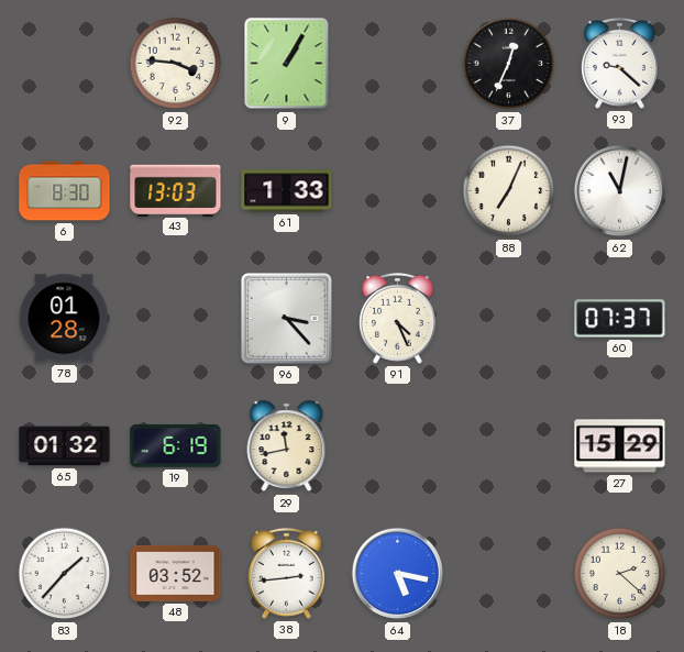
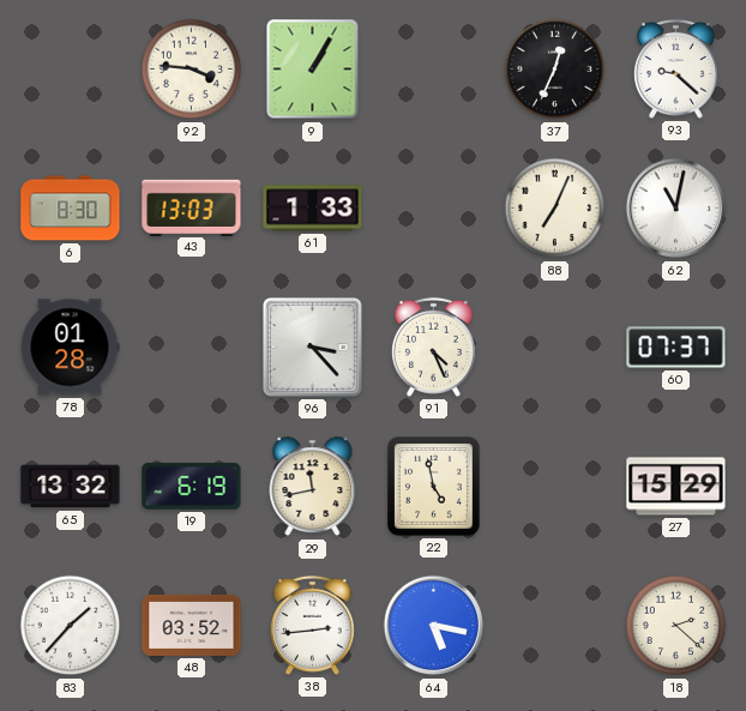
65: 01:32 -> 13:32
22: none -> 4:58
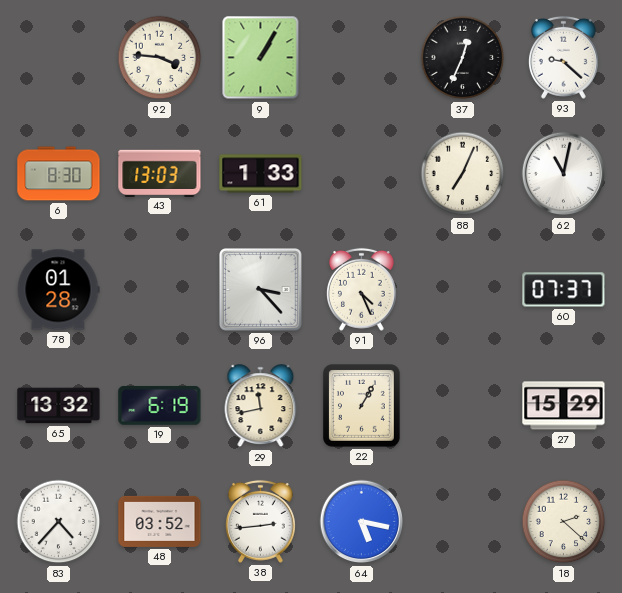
22: 4:58 -> 1:05
83: 1:37 -> 4:37
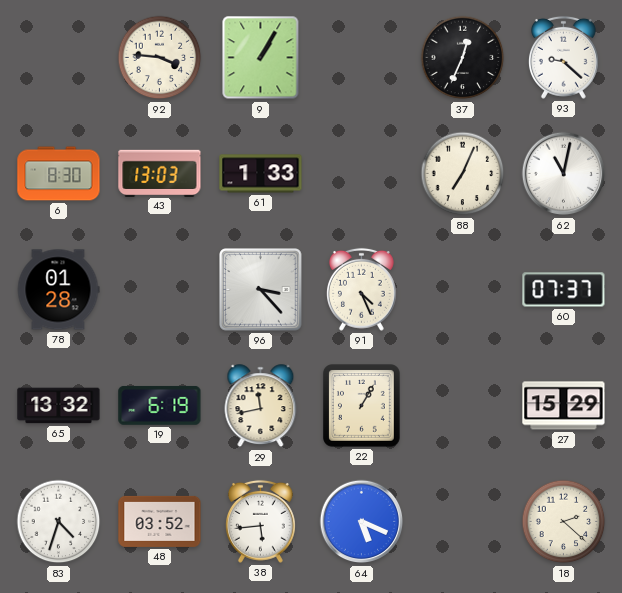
83: 4:37 -> 4:33
38: 2:44 -> 5:44
64: 5:17 -> 5:19
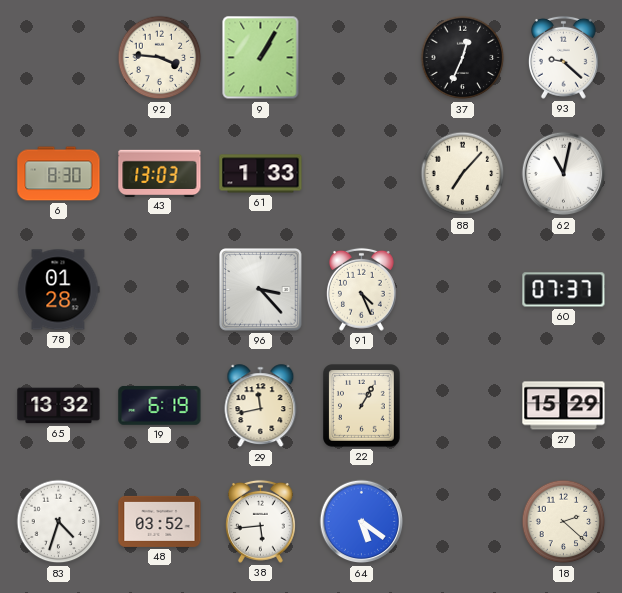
88: 7:04 -> 7:07
64: 5:19 -> 5:21
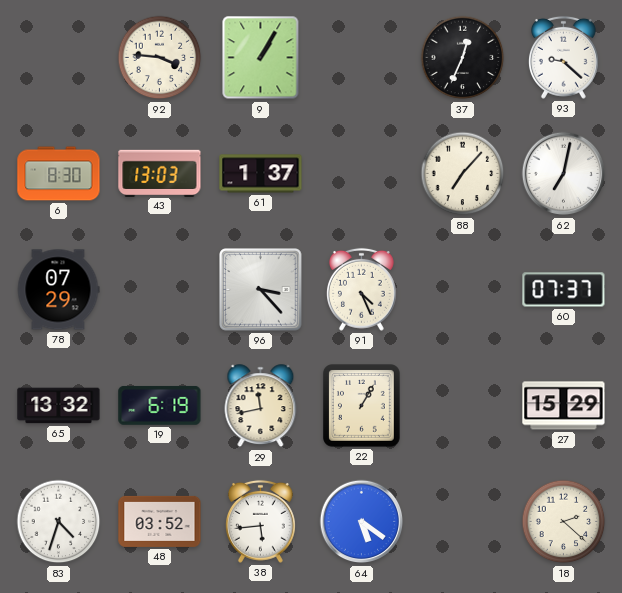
61: 1:33 -> 1:37
62: 11:02 -> 7:02
78: 01:28 -> 07:29
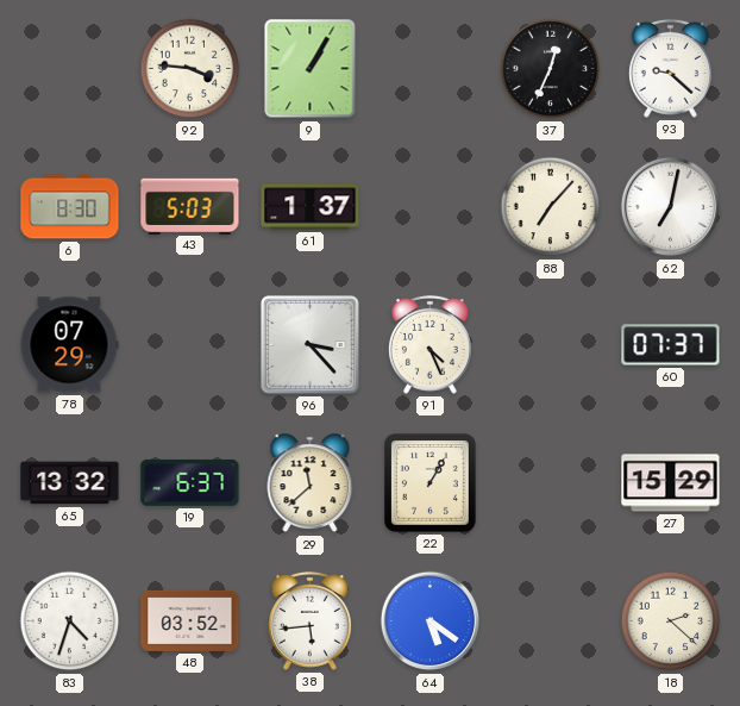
43: 13:03 -> 5:03
19: 6:19 -> 6:37
29: 11:43 -> 11:38
